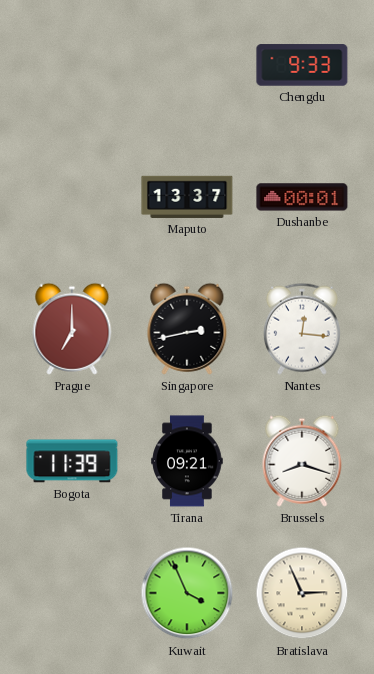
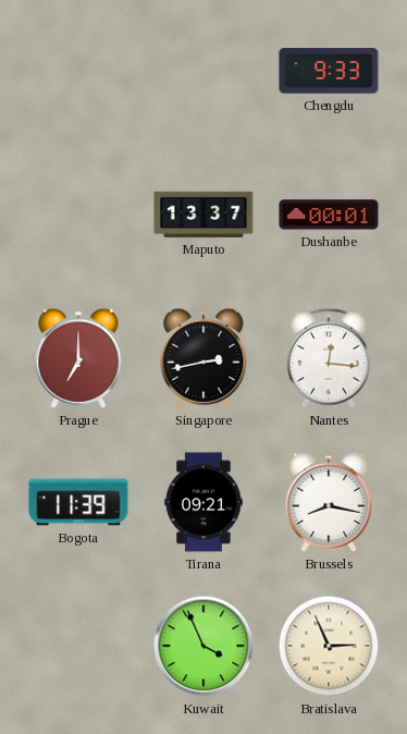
Brussels: 8:18 -> 8:17
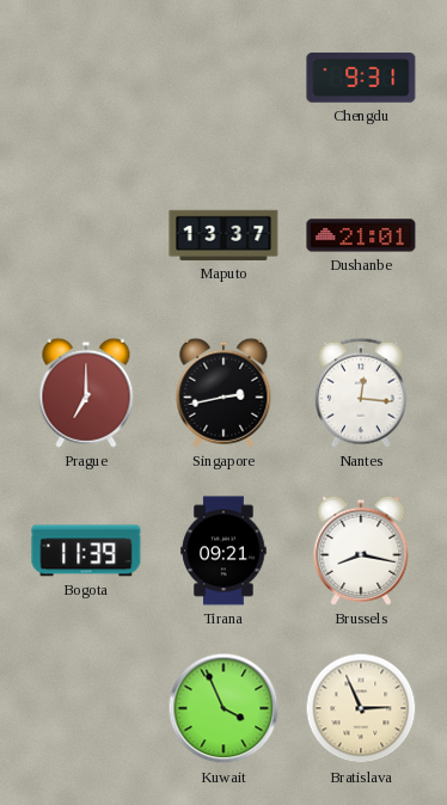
Chengdu: 9:33 -> 9:31
Dushanbe: 00:01 -> 21:01
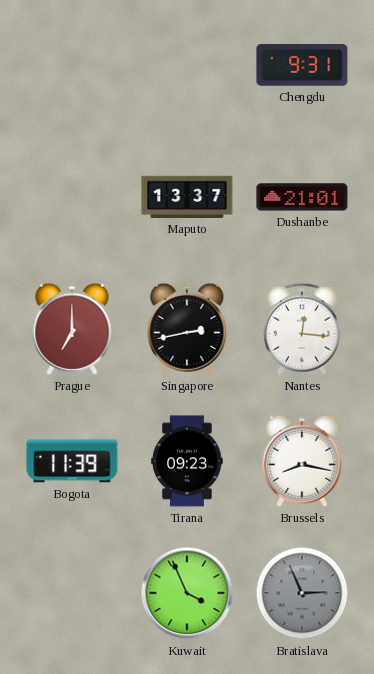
Tirana: 09:21 -> 09:23
Bratislava dial: cream -> grey
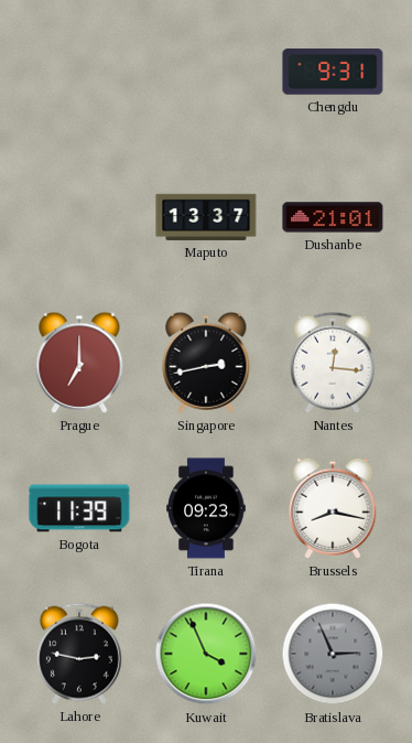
Lahore: none -> 2:47
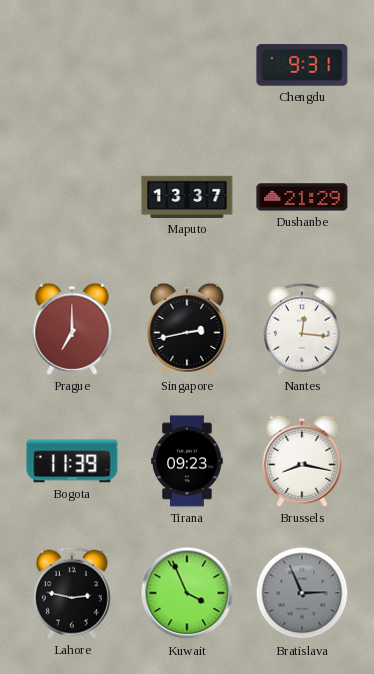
Dushanbe: 21:01 -> 21:29
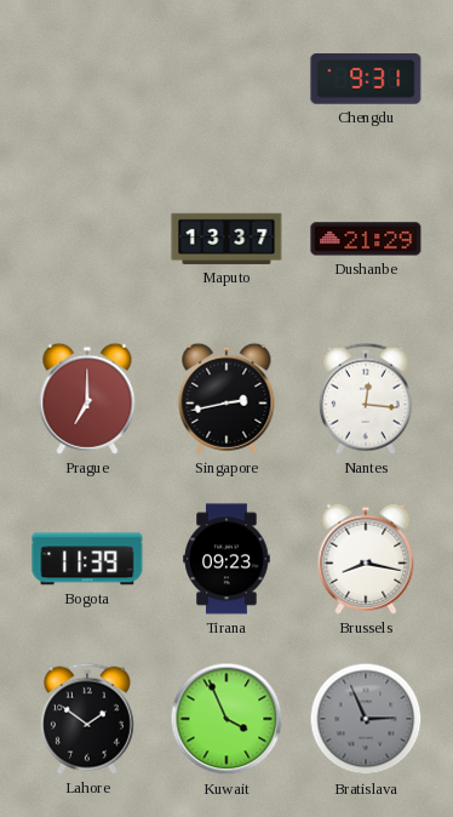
Lahore: 2:47 -> 1:51
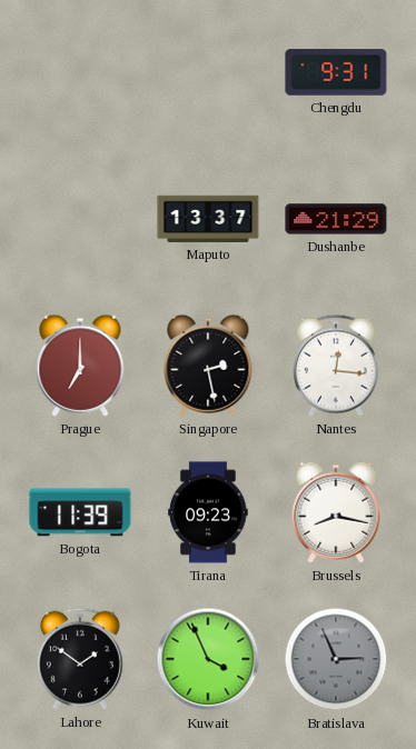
Singapore: 2:43 -> 2:28
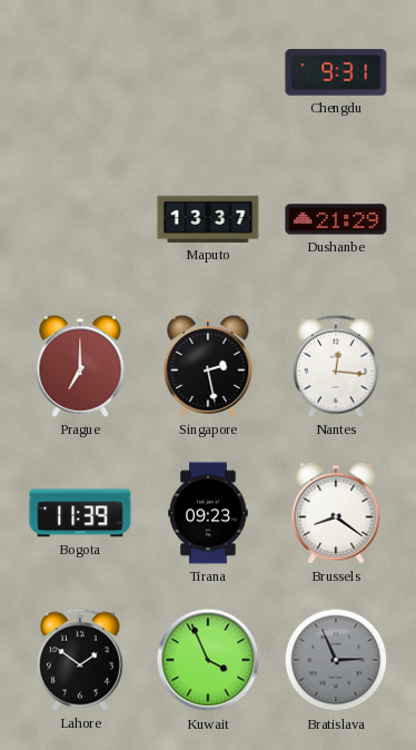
Brussels: 8:17 -> 8:21
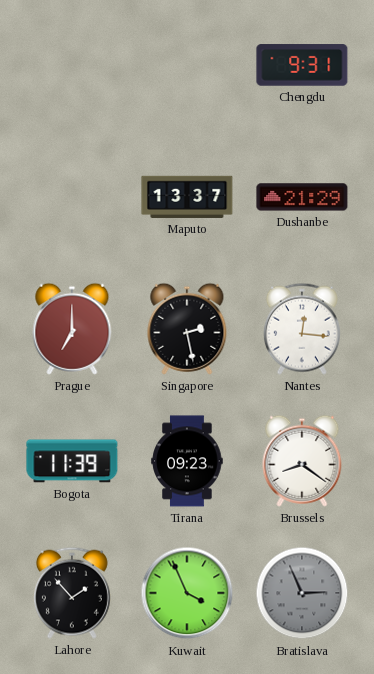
Lahore: 1:51 -> 1:53
